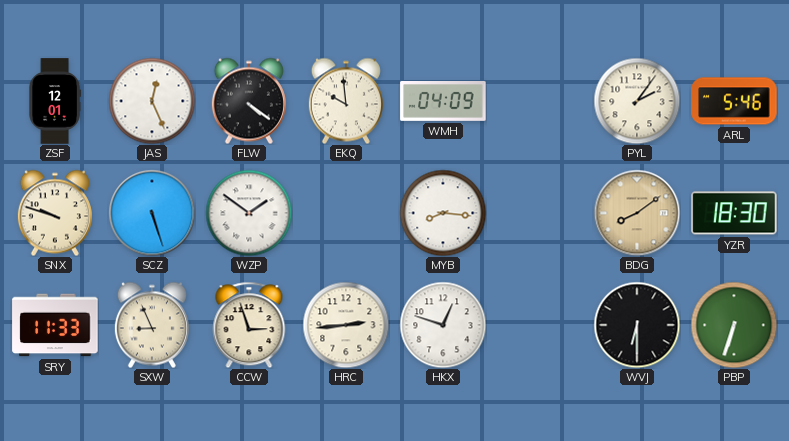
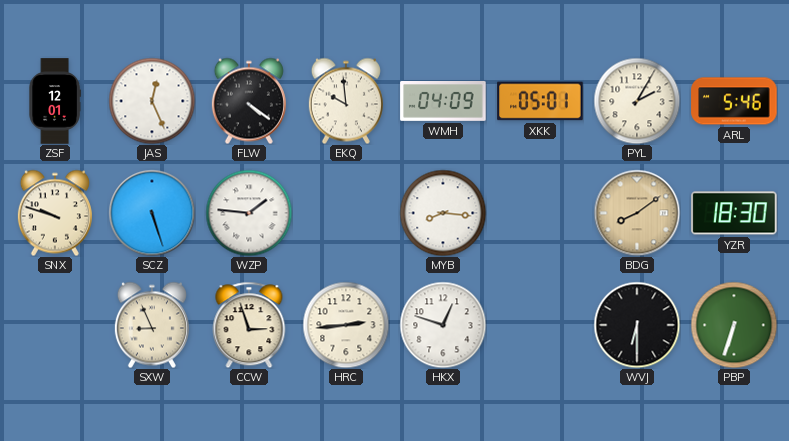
XKK: none -> 05:01
PYL: 2:06 -> 2:05
WZP: 1:51 -> 1:46
SRY: 11:33 -> none
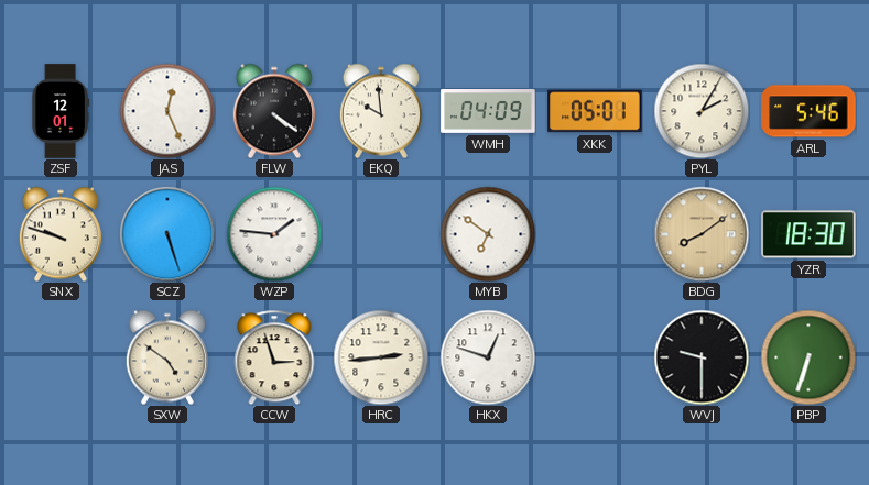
MYB: 8:16 -> 6:51
SXW: 8:56 -> 4:51
WVJ: 6:30 -> 9:30
